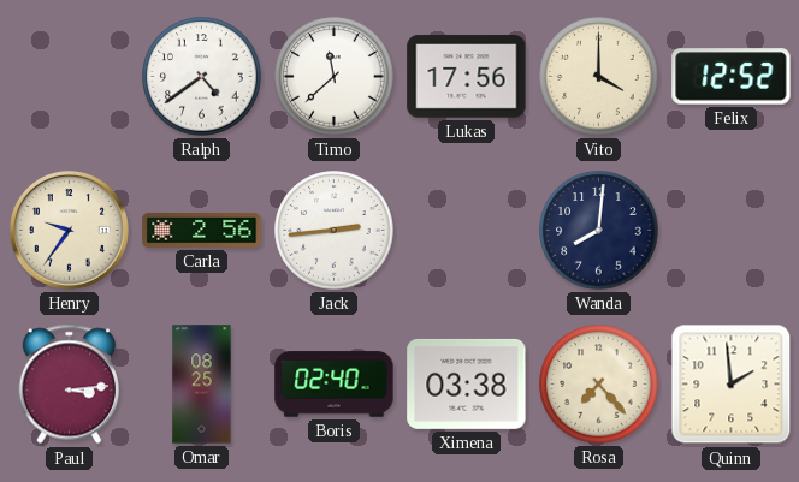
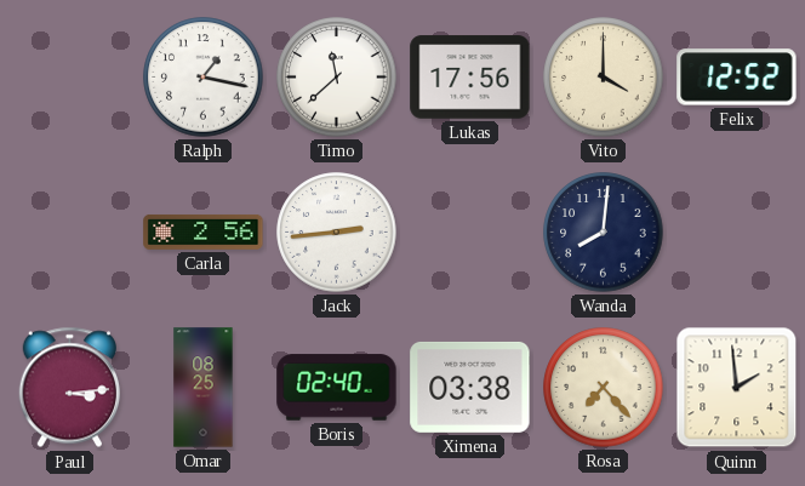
Ralph: 4:39 -> 1:17
Henry: 9:36 -> none
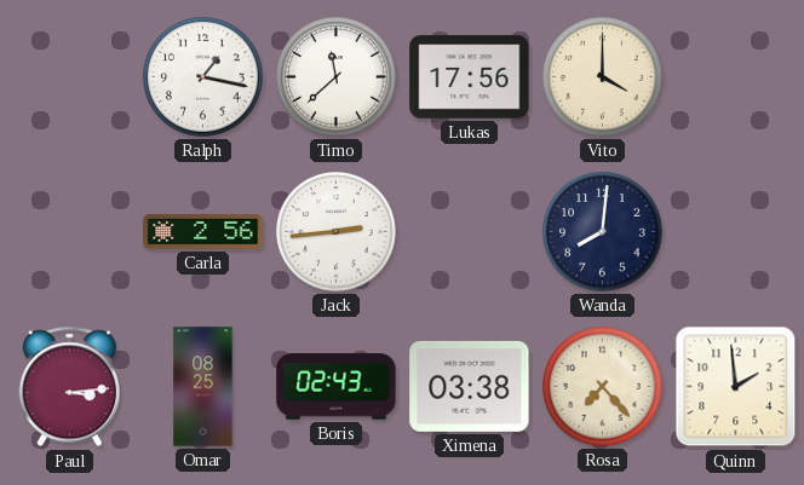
Felix: 12:52 -> none
Boris: 02:40 -> 02:43
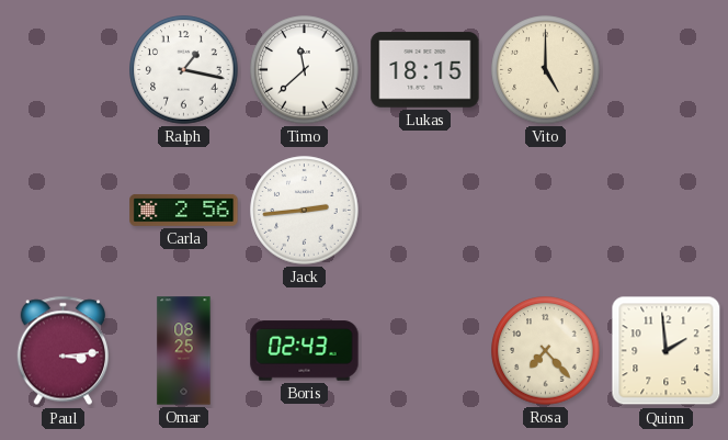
Lukas: 17:56 -> 18:15
Vito: 4:00 -> 5:00
Wanda: 8:01 -> none
Ximena: 03:38 -> none
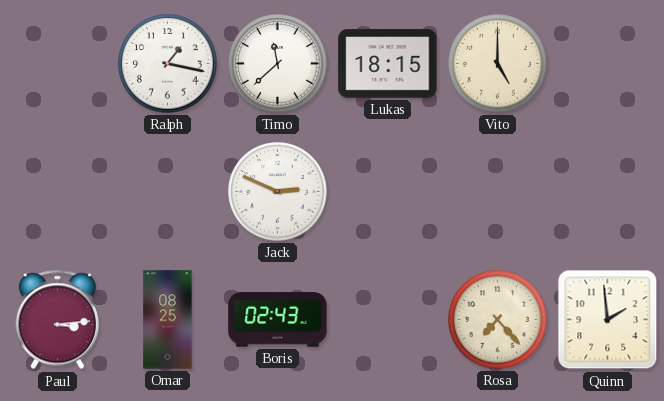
Carla: 2:56 -> none
Jack: 2:44 -> 2:49
